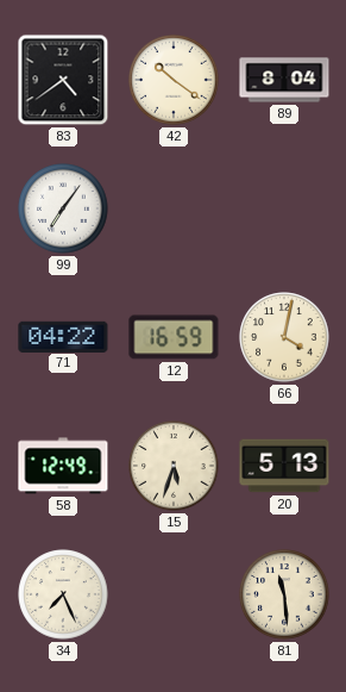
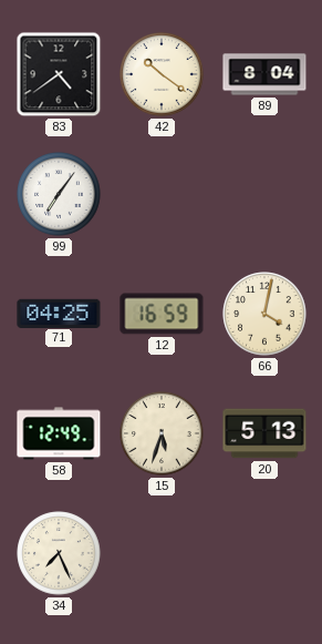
71: 04:22 -> 04:25
81: 11:29 -> none
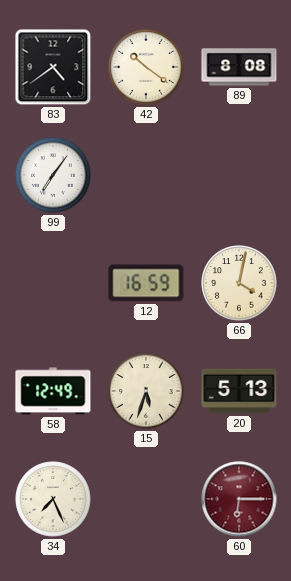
89: 8:04 -> 8:08
71: 04:25 -> none
60: none -> 6:15
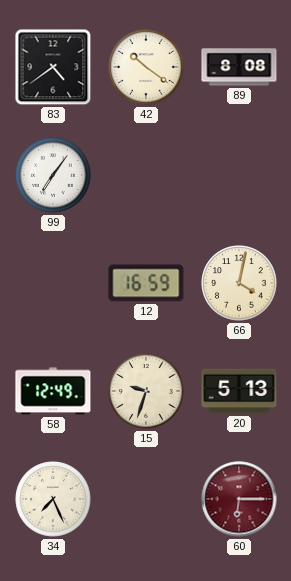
15: 5:33 -> 9:33
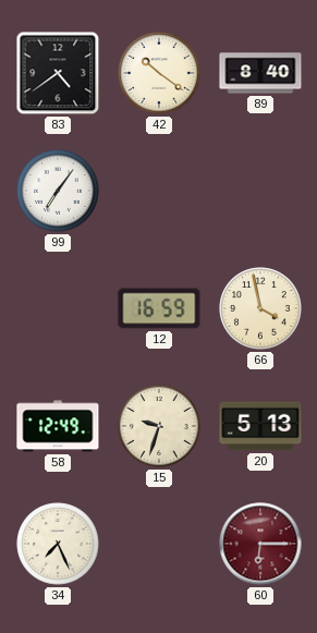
89: 8:08 -> 8:40
66: 4:02 -> 3:58
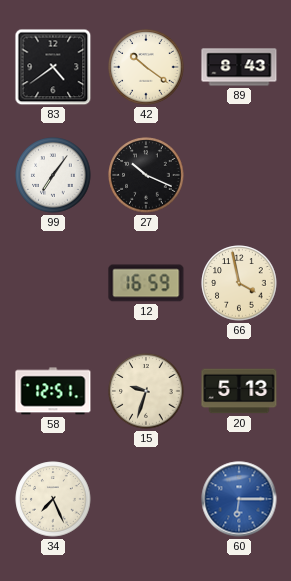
89: 8:40 -> 8:43
27: none -> 10:19
58: 12:49 -> 12:51
60 dial: burgundy -> blue
